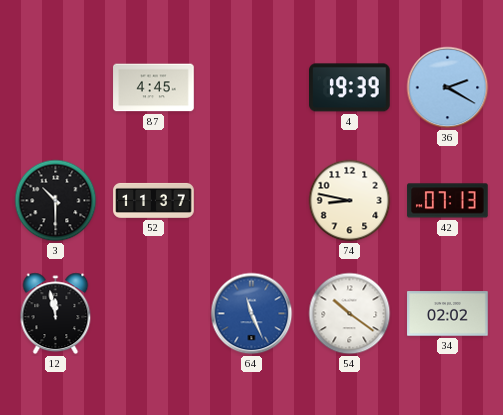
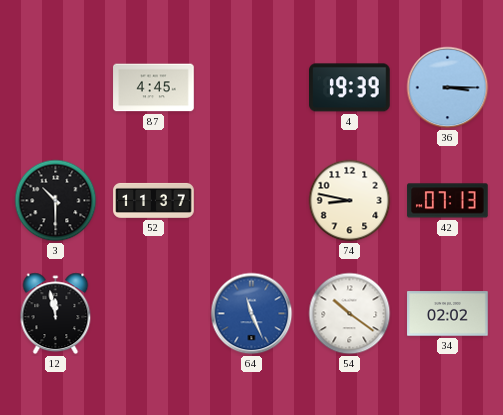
36: 2:20 -> 3:15
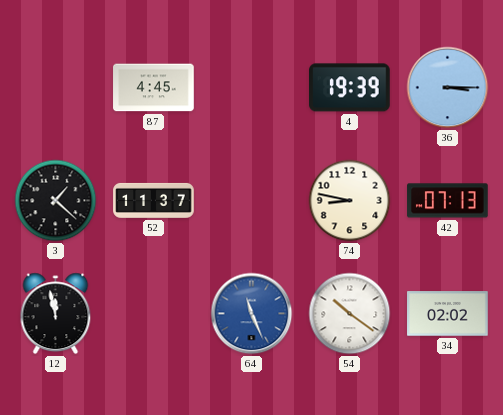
3: 10:30 -> 1:22
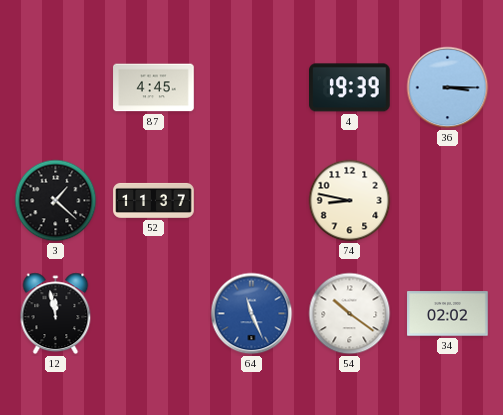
42: 07:13 -> none
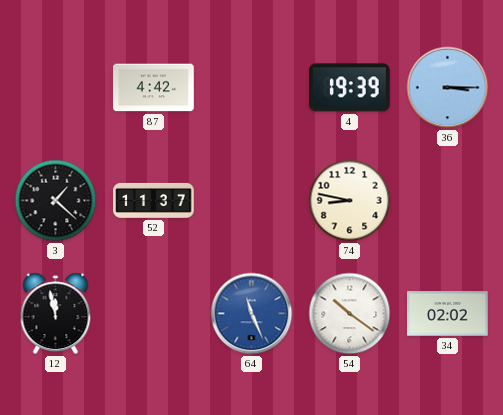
87: 4:45 -> 4:42
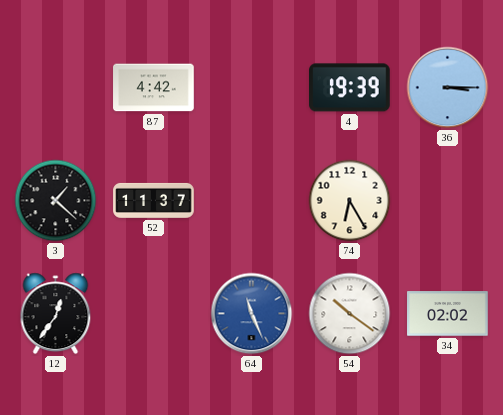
74: 8:47 -> 6:25
12: 11:58 -> 12:36
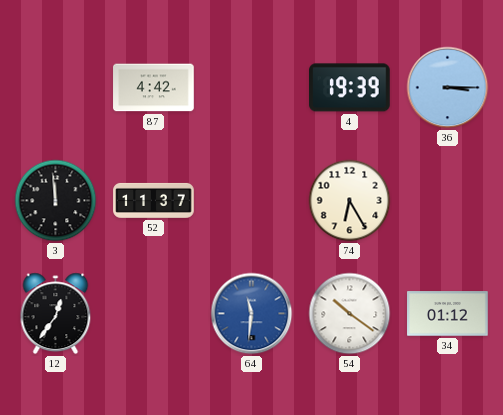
3: 1:22 -> 11:59
64: 11:26 -> 11:31
34: 02:02 -> 01:12
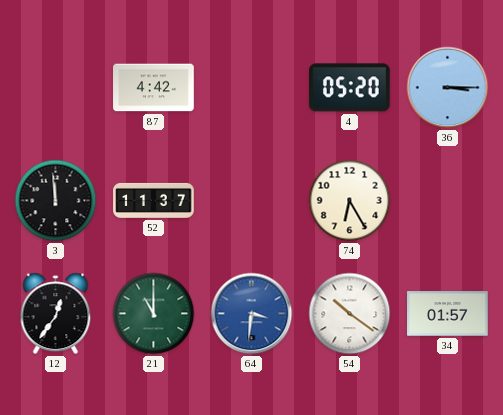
4: 19:39 -> 05:20
21: none -> 11:00
64: 11:31 -> 3:31
34: 01:12 -> 01:57
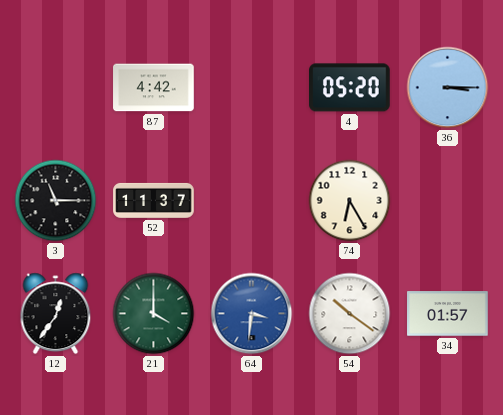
3: 11:59 -> 11:15
21: 11:00 -> 4:00
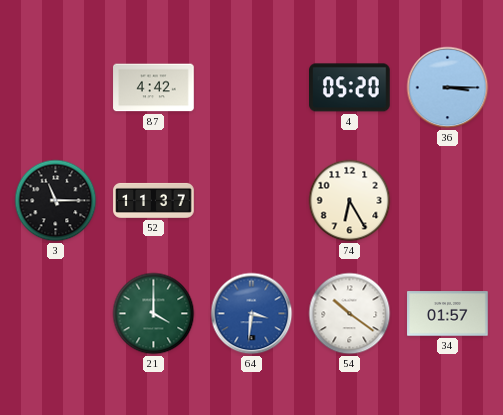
12: 12:36 -> none
